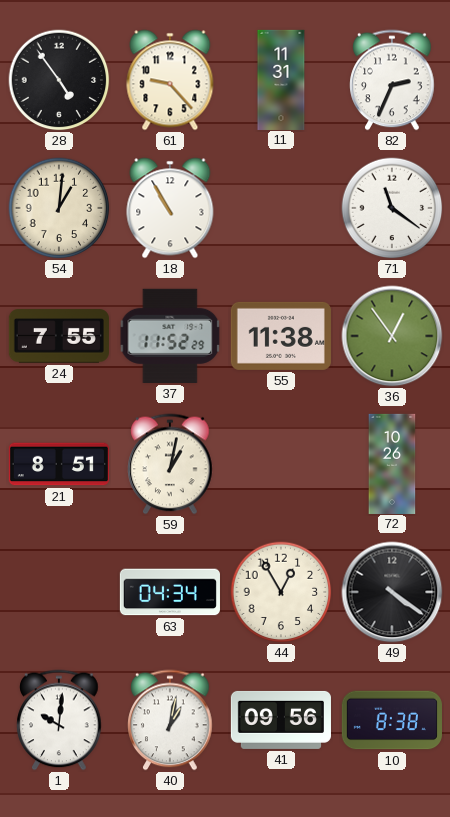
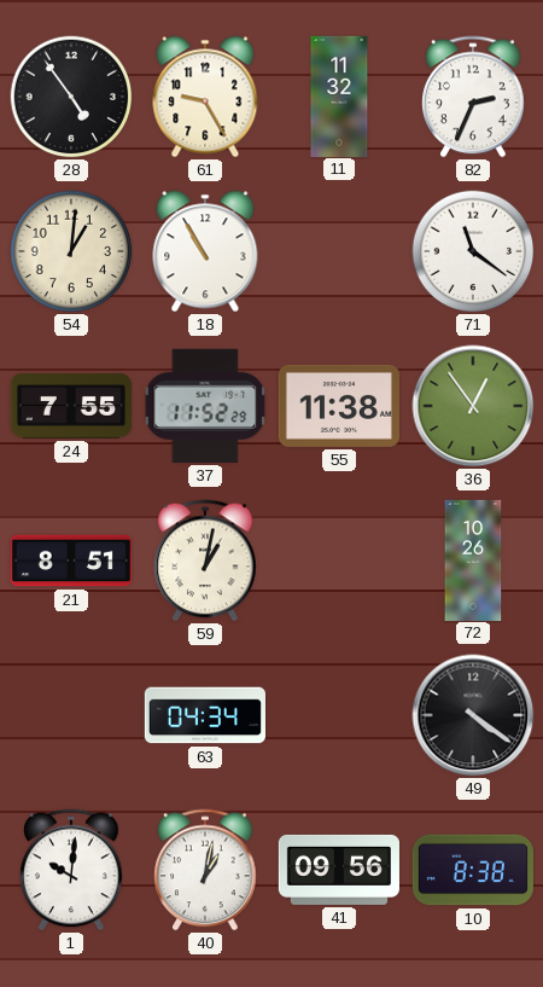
61: 9:23 -> 9:25
11: 11:31 -> 11:32
44: 12:55 -> none
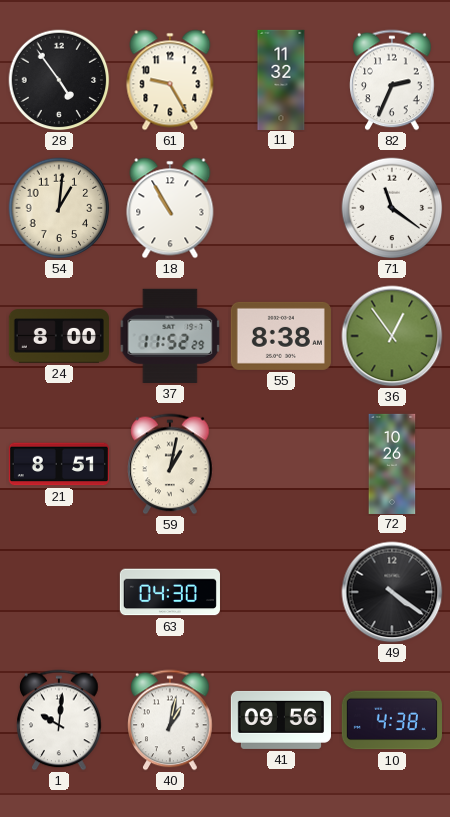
24: 7:55 -> 8:00
55: 11:38 -> 8:38
63: 04:34 -> 04:30
10: 8:38 -> 4:38
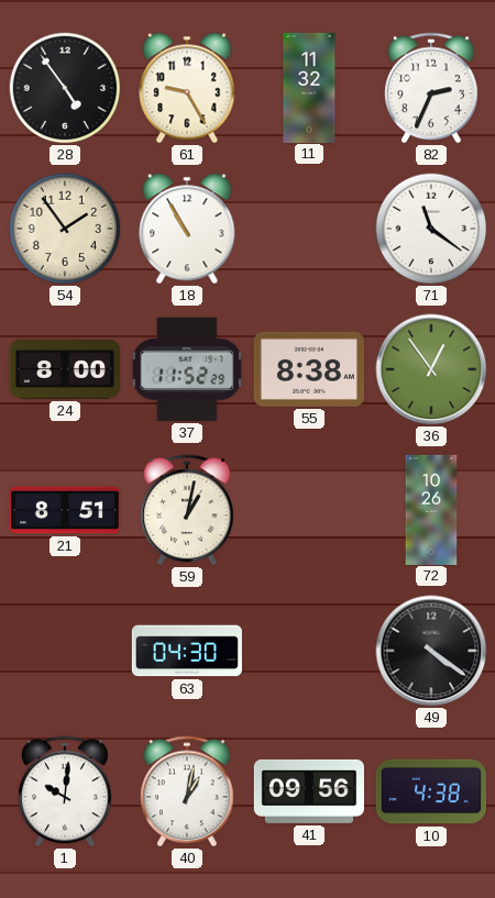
54: 1:01 -> 1:54
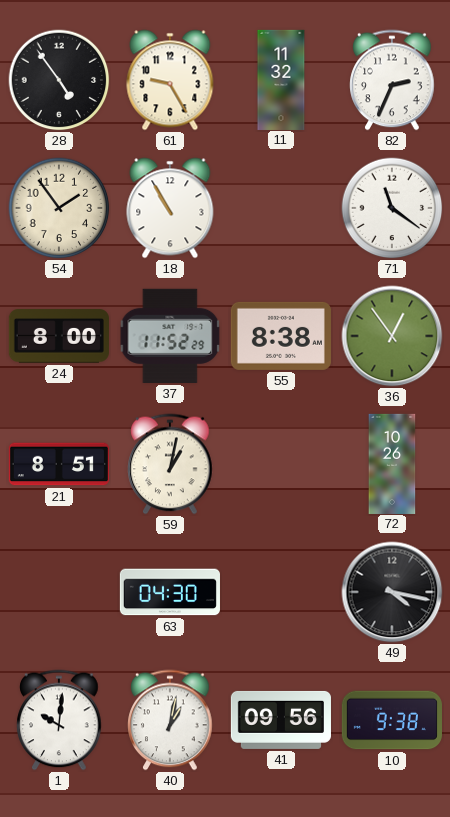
49: 4:21 -> 4:17
10: 4:38 -> 9:38
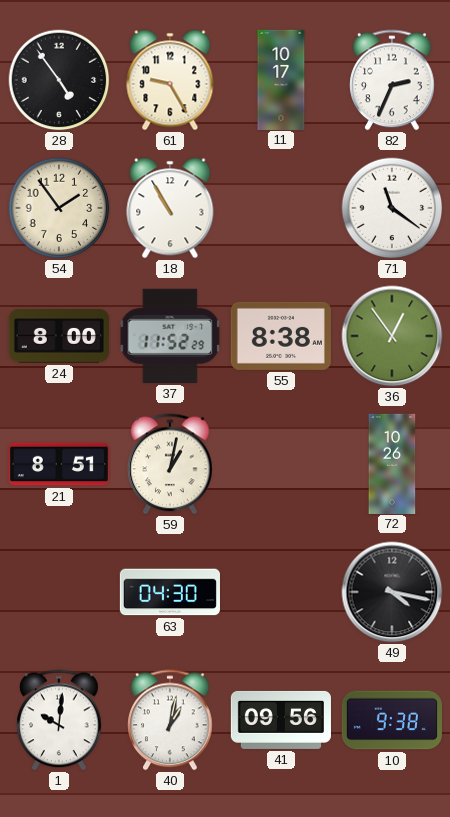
11: 11:32 -> 10:17
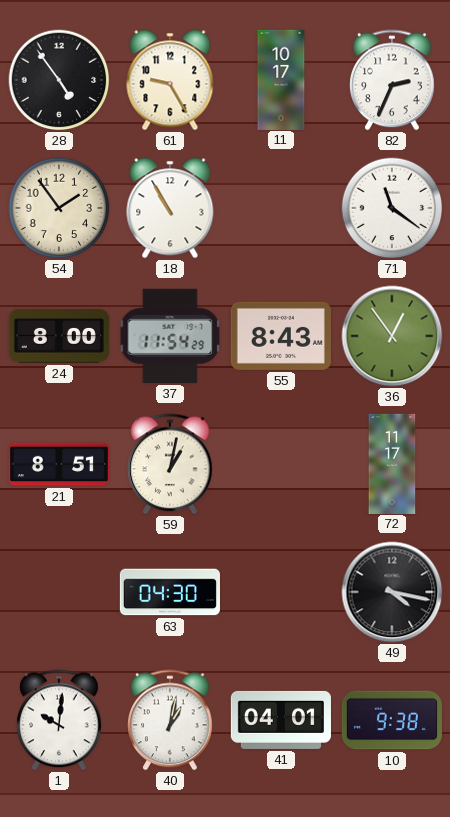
37: 11:52 -> 11:54
55: 8:38 -> 8:43
72: 10:26 -> 11:17
41: 09:56 -> 04:01
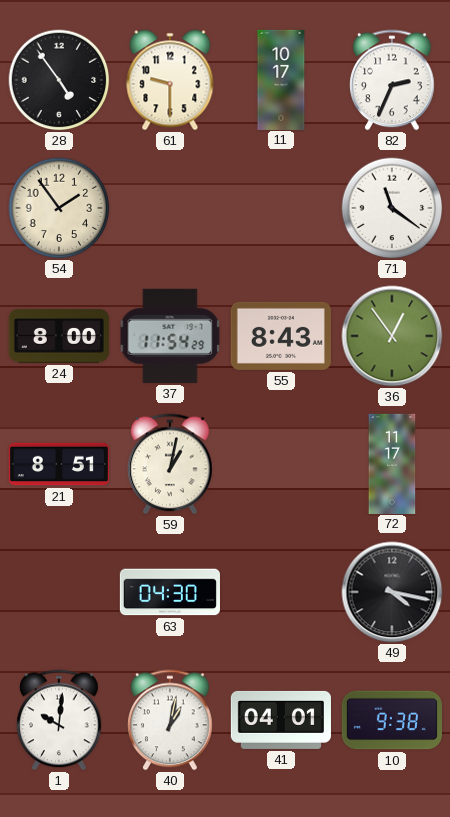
61: 9:25 -> 9:30
18: 10:55 -> none
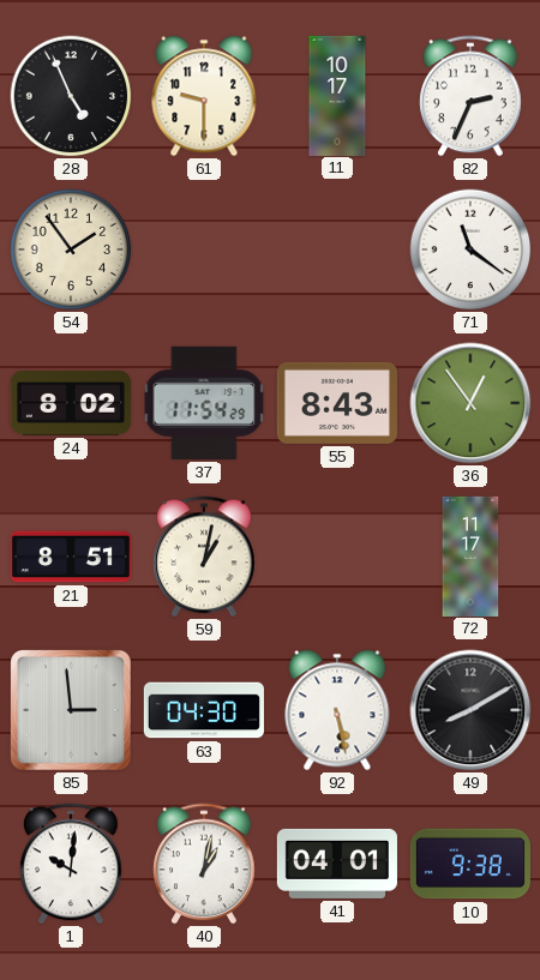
28: 4:54 -> 4:56
24: 8:00 -> 8:02
85: none -> 2:59
92: none -> 5:28
49: 4:17 -> 8:10
